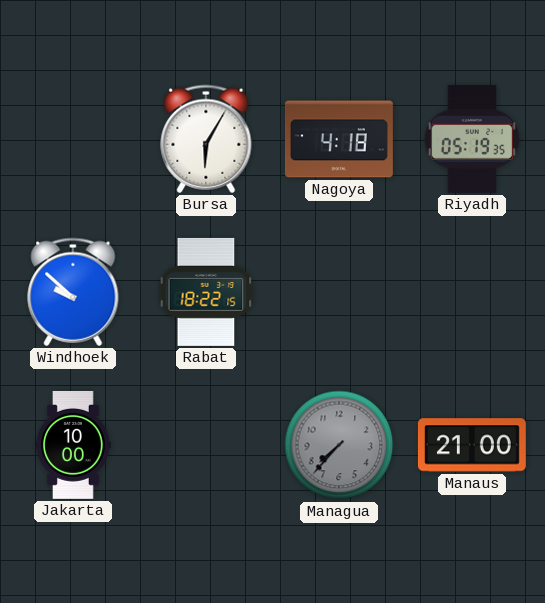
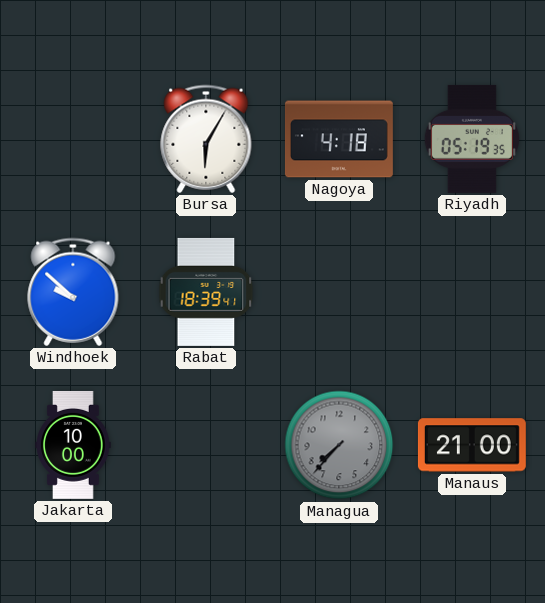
Rabat: 18:22 -> 18:39
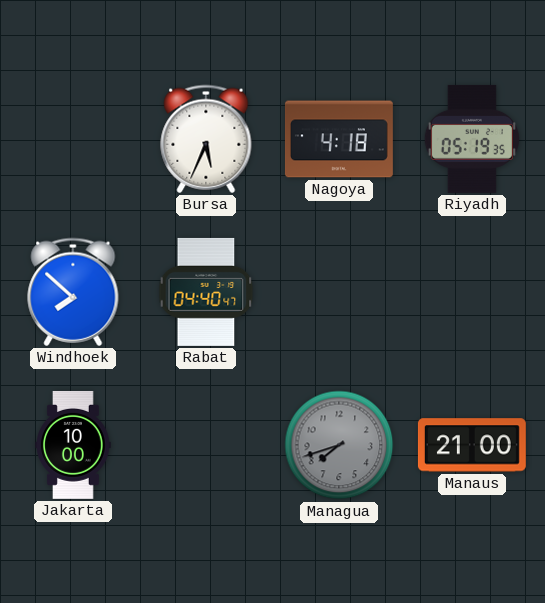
Bursa: 6:05 -> 5:34
Windhoek: 9:52 -> 7:52
Rabat: 18:39 -> 04:40
Managua: 7:37 -> 7:42
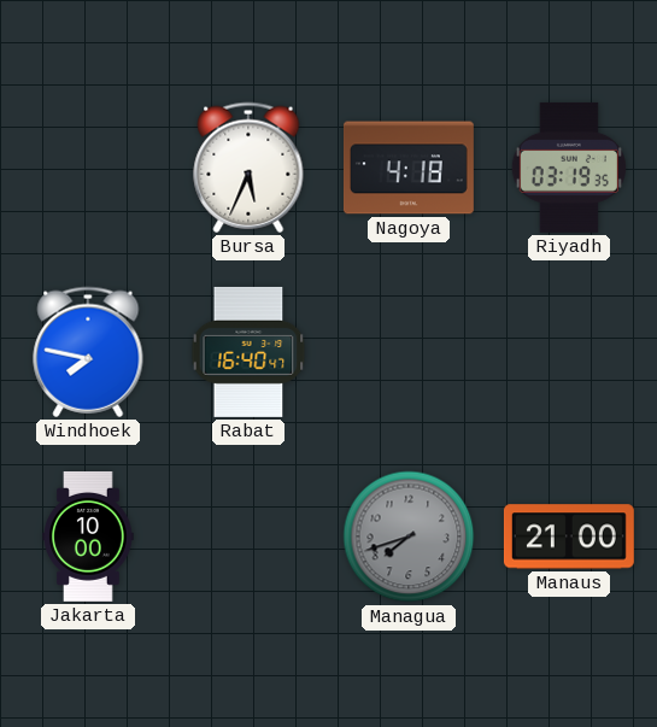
Riyadh: 05:19 -> 03:19
Windhoek: 7:52 -> 7:47
Rabat: 04:40 -> 16:40
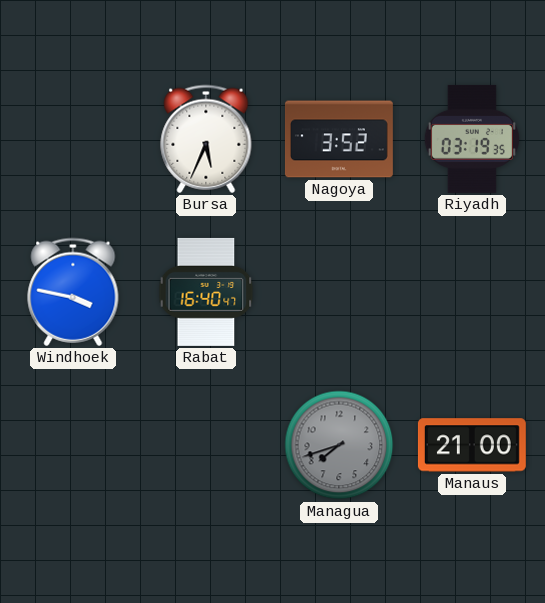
Nagoya: 4:18 -> 3:52
Windhoek: 7:47 -> 3:47
Jakarta: 10:00 -> none
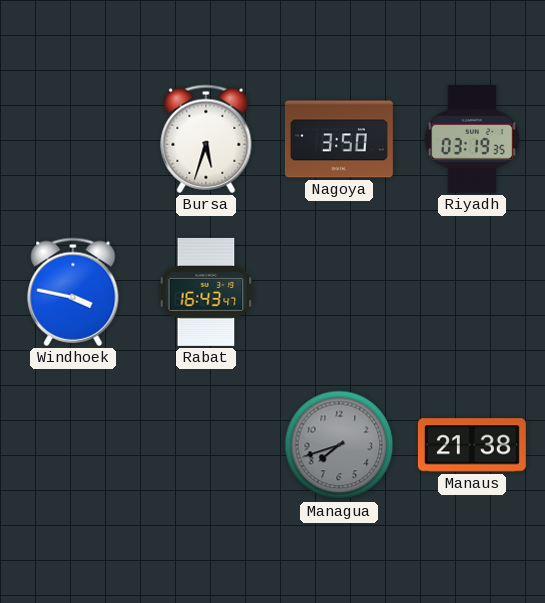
Bursa: 5:34 -> 5:33
Nagoya: 3:52 -> 3:50
Rabat: 16:40 -> 16:43
Manaus: 21:00 -> 21:38
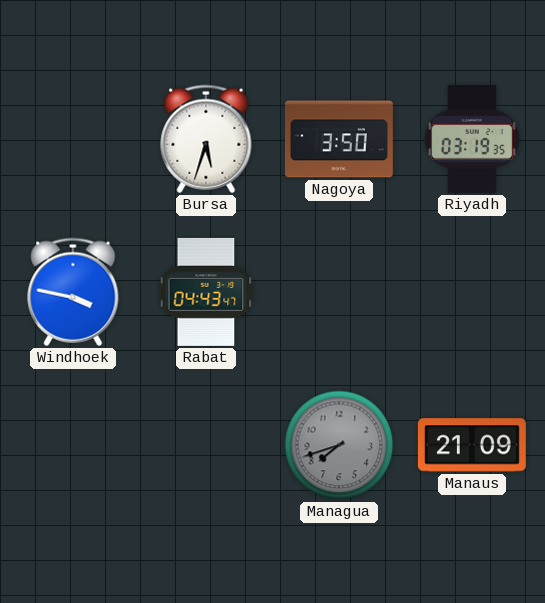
Rabat: 16:43 -> 04:43
Manaus: 21:38 -> 21:09
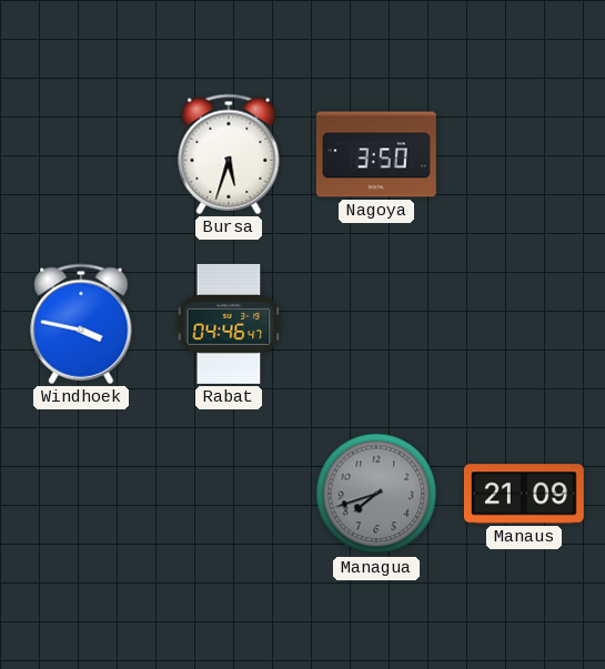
Riyadh: 03:19 -> none
Rabat: 04:43 -> 04:46
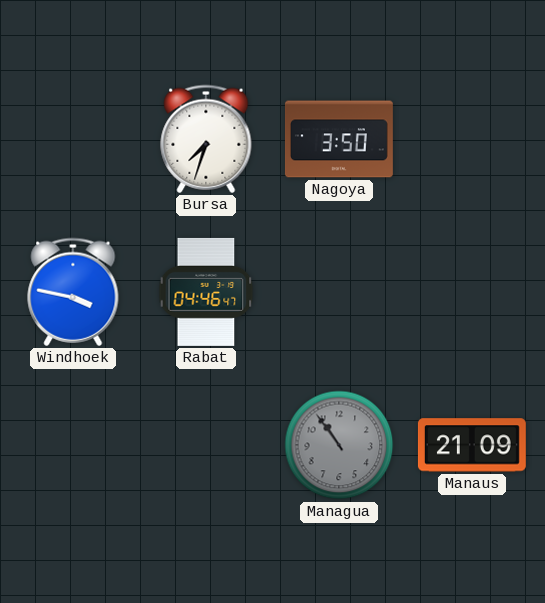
Bursa: 5:33 -> 7:33
Managua: 7:42 -> 10:54
